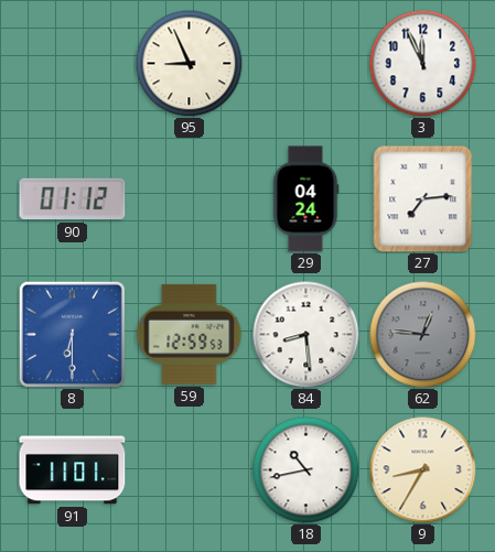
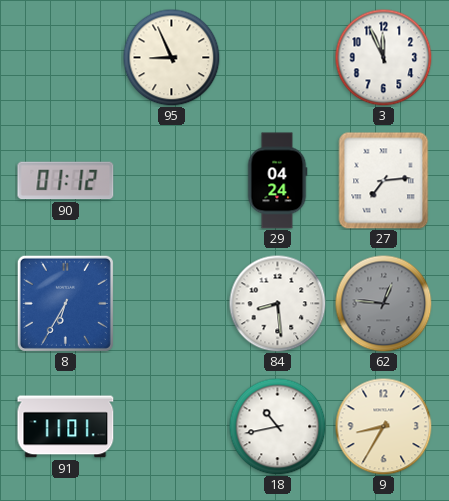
8: 6:30 -> 6:35
59: 12:59 -> none
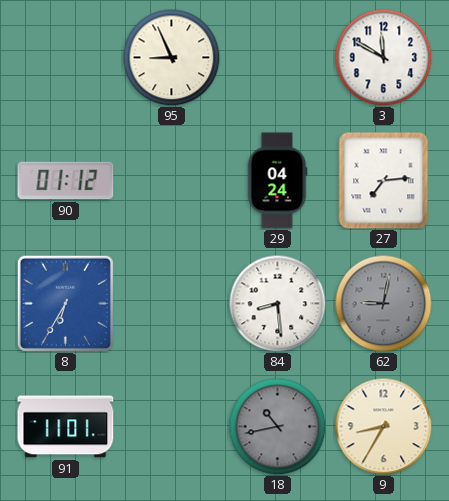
3: 11:56 -> 11:50
62: 12:46 -> 9:02
18 dial: white -> grey
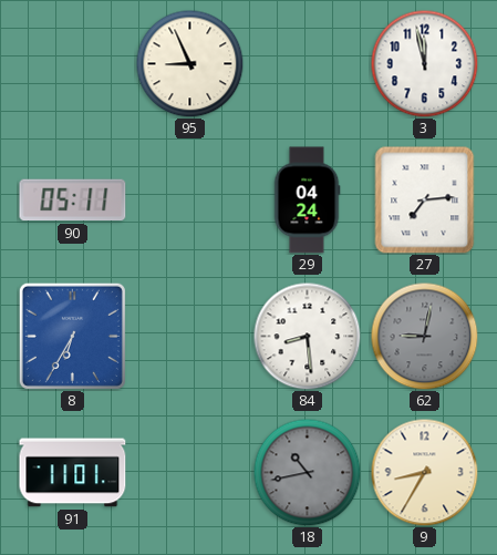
3: 11:50 -> 11:58
90: 01:12 -> 05:11
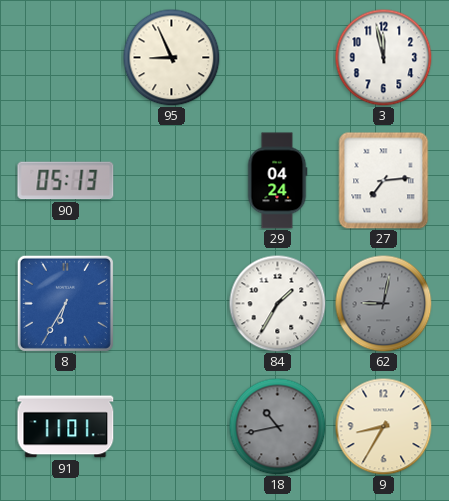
90: 05:11 -> 05:13
84: 8:29 -> 1:35
